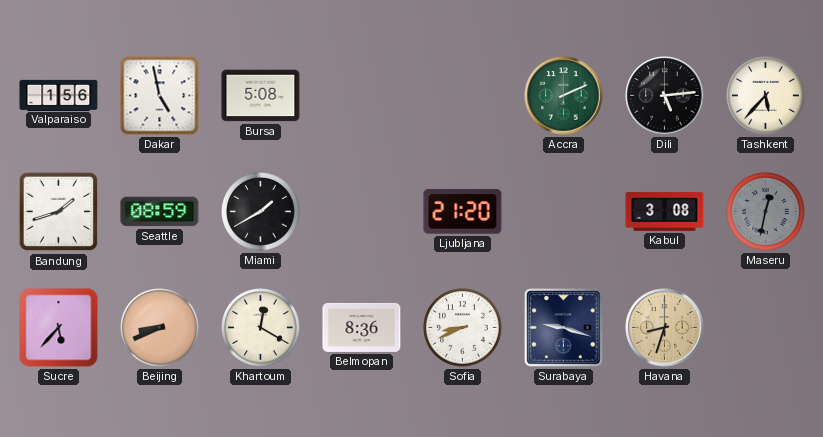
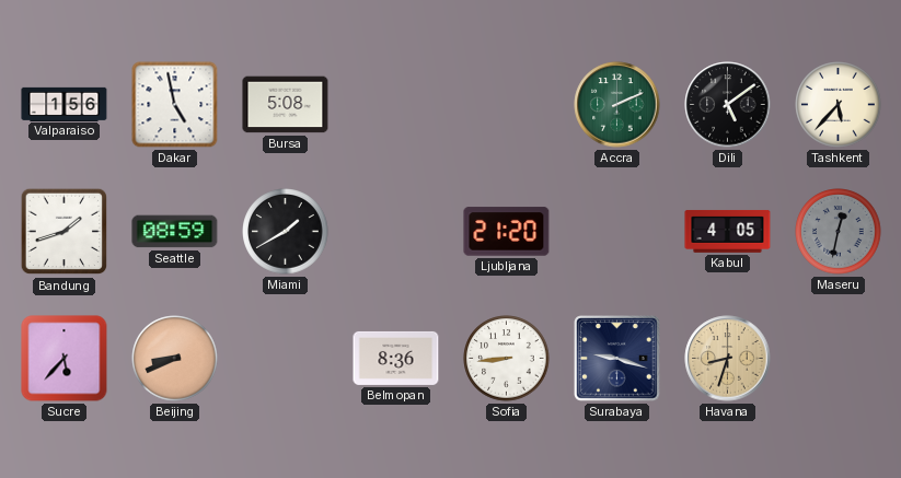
Dili: 5:14 -> 5:09
Kabul: 3:08 -> 4:05
Khartoum: 12:20 -> none
Sofia: 8:41 -> 8:44
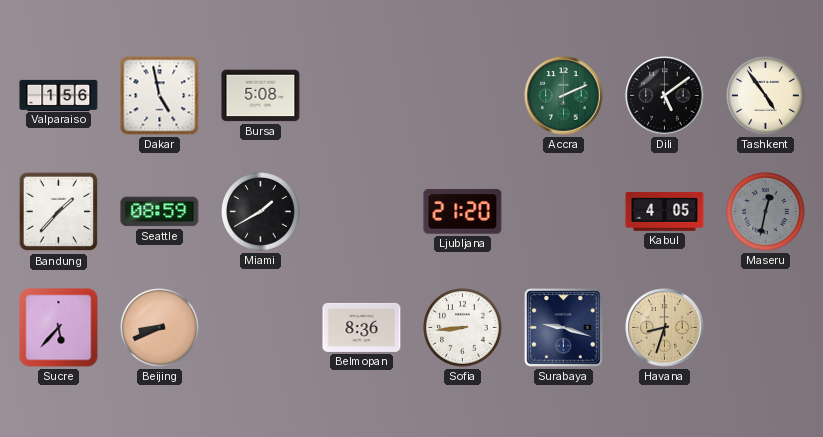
Tashkent: 5:37 -> 4:54
Bandung: 1:42 -> 1:37
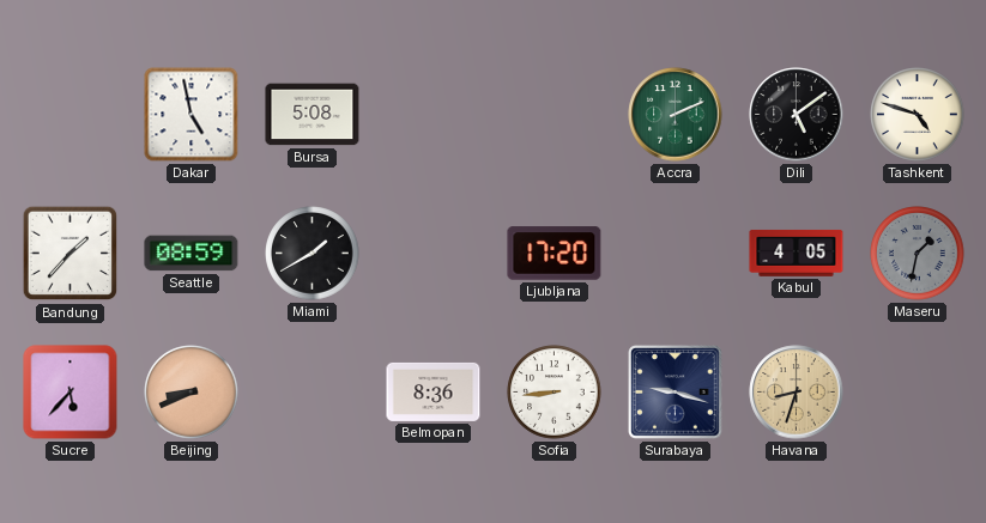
Valparaiso: 1:56 -> none
Tashkent: 4:54 -> 4:48
Ljubljana: 21:20 -> 17:20
Maseru: 12:32 -> 1:32
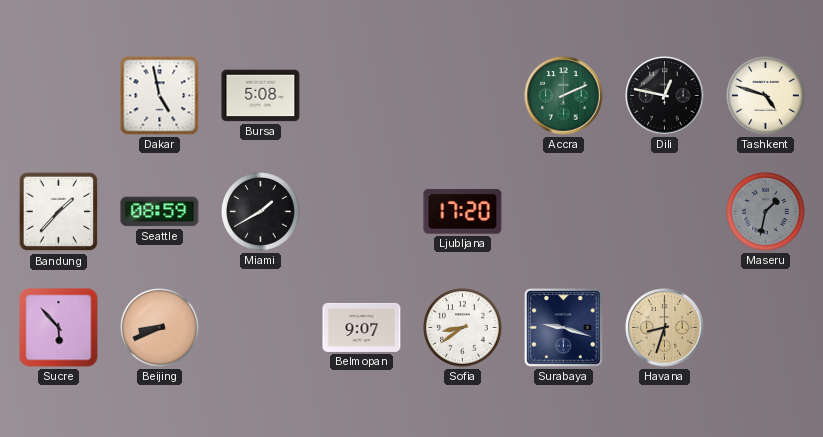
Dili: 5:09 -> 12:47
Kabul: 4:05 -> none
Sucre: 5:37 -> 5:53
Belmopan: 8:36 -> 9:07
Sofia: 8:44 -> 8:39
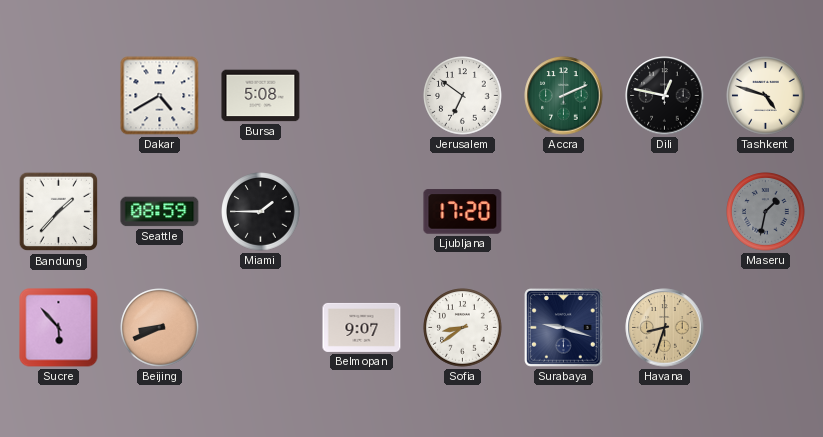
Dakar: 4:58 -> 4:40
Jerusalem: none -> 6:51
Miami: 1:40 -> 1:45
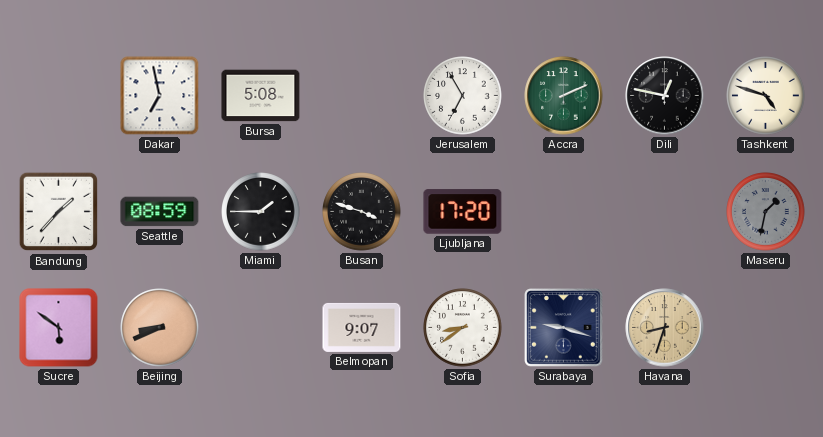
Dakar: 4:40 -> 6:58
Jerusalem: 6:51 -> 6:55
Busan: none -> 3:48
Sucre: 5:53 -> 5:51
